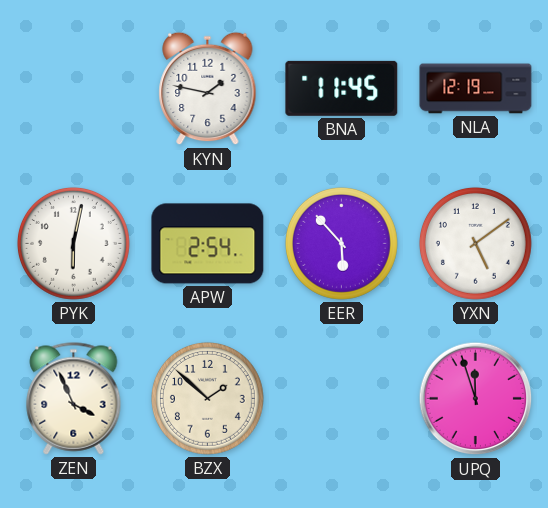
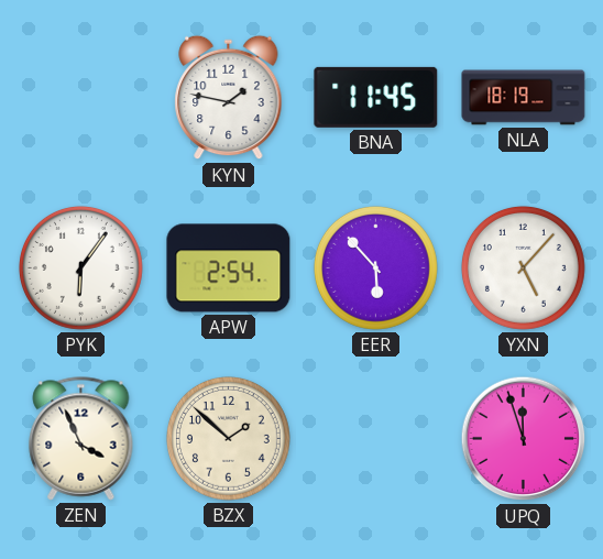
NLA: 12:19 -> 18:19
PYK: 6:02 -> 6:06
YXN: 5:09 -> 5:07
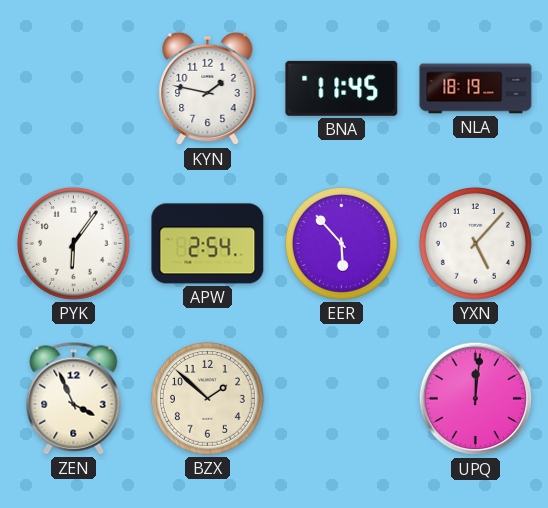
UPQ: 11:57 -> 12:01
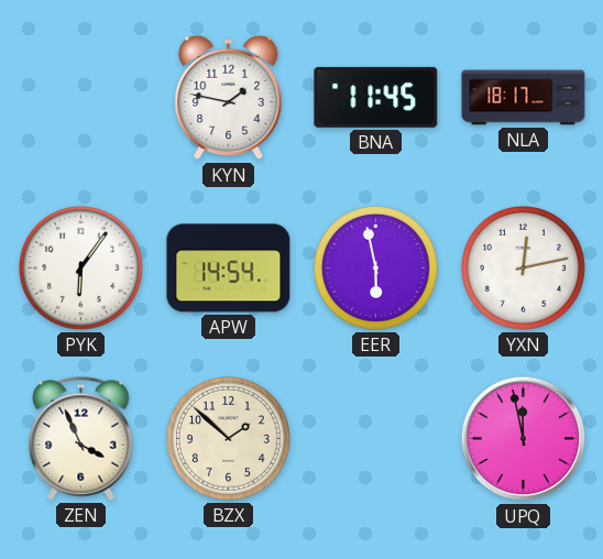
NLA: 18:19 -> 18:17
APW: 2:54 -> 14:54
EER: 5:53 -> 5:58
YXN: 5:07 -> 12:13
UPQ: 12:01 -> 11:58
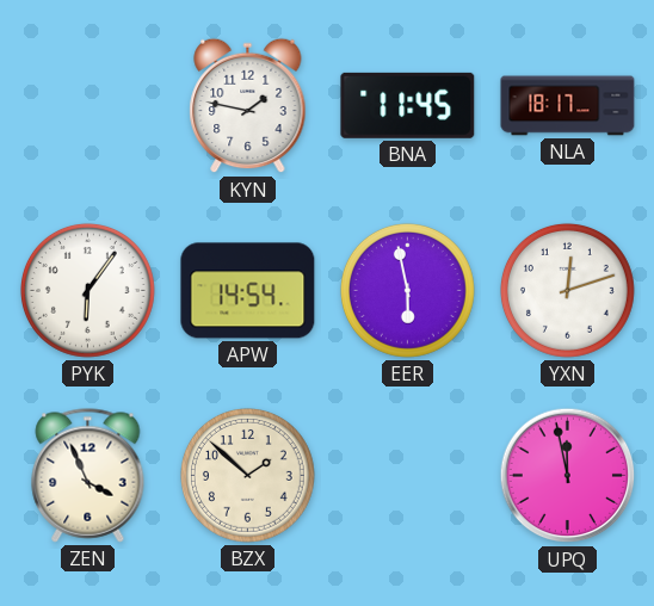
YXN: 12:13 -> 12:12
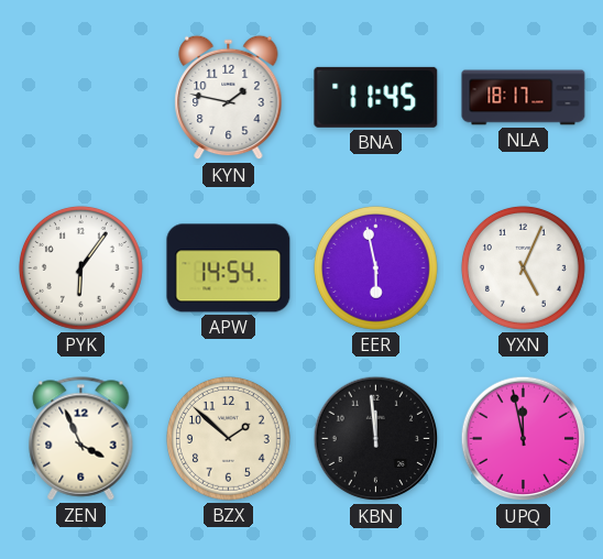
YXN: 12:12 -> 5:04
KBN: none -> 11:59
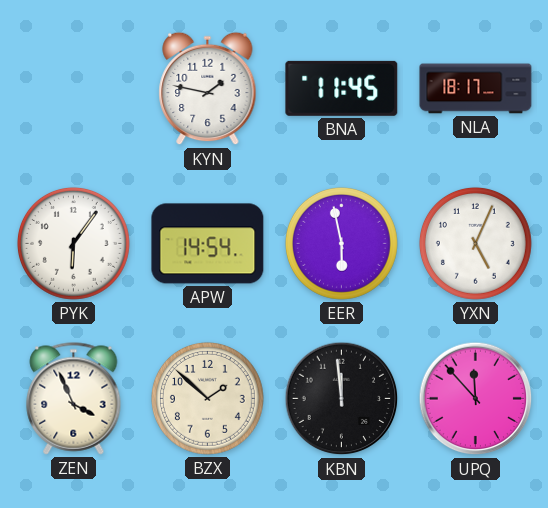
UPQ: 11:58 -> 11:53
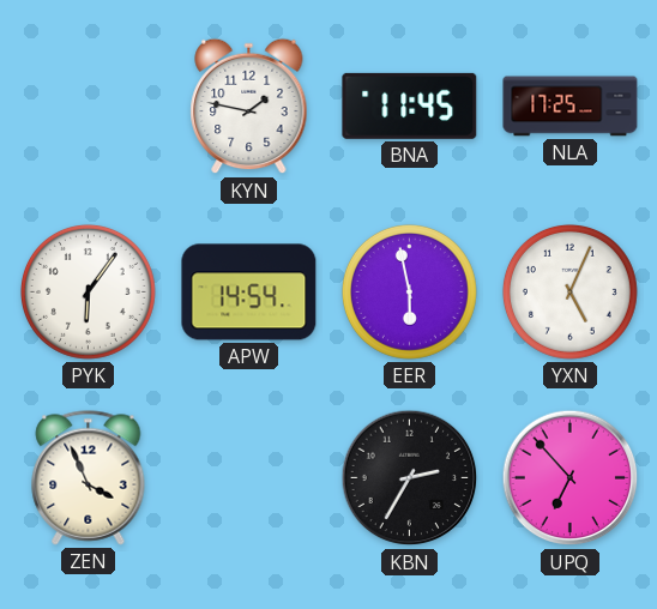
NLA: 18:17 -> 17:25
BZX: 1:52 -> none
KBN: 11:59 -> 2:35
UPQ: 11:53 -> 6:53
